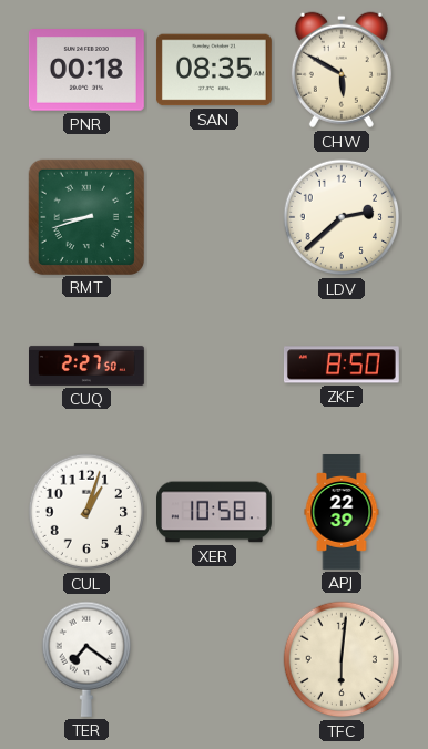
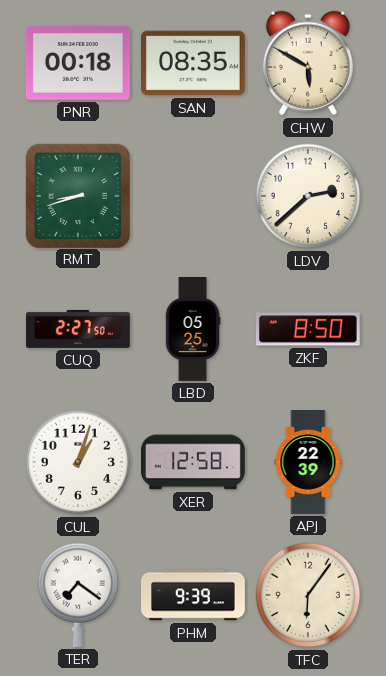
LBD: none -> 05:25
XER: 10:58 -> 12:58
PHM: none -> 9:39
TFC: 6:01 -> 6:06
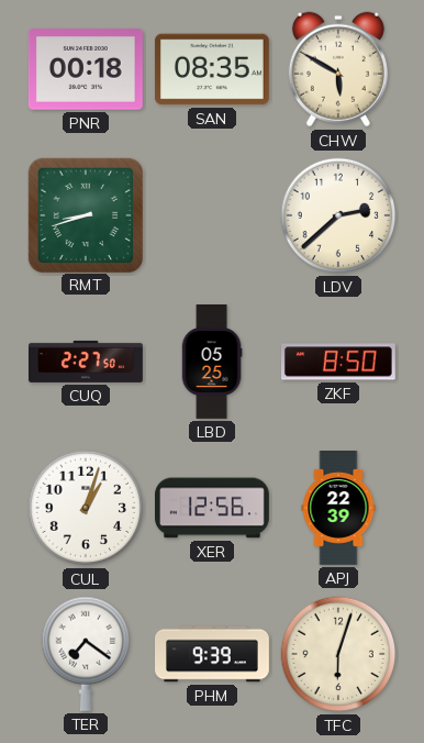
XER: 12:58 -> 12:56
TFC: 6:06 -> 6:03
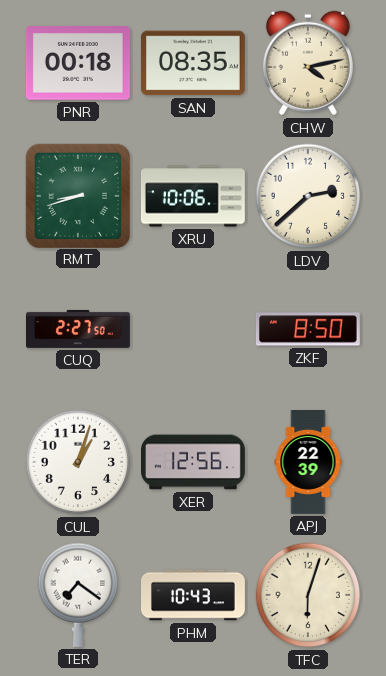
CHW: 5:50 -> 4:13
XRU: none -> 10:06
LBD: 05:25 -> none
PHM: 9:39 -> 10:43
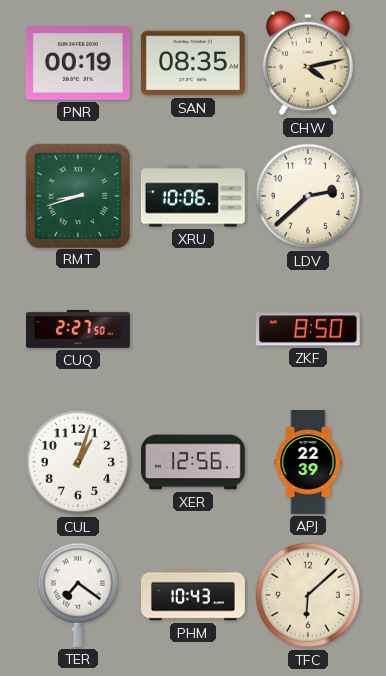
PNR: 00:18 -> 00:19
TFC: 6:03 -> 6:08
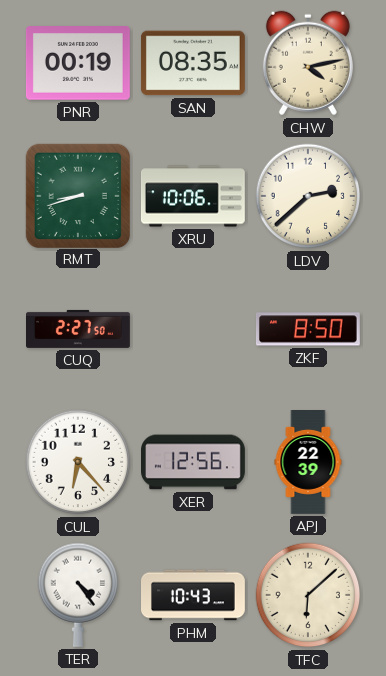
CUL: 1:03 -> 6:23
TER: 7:21 -> 4:24
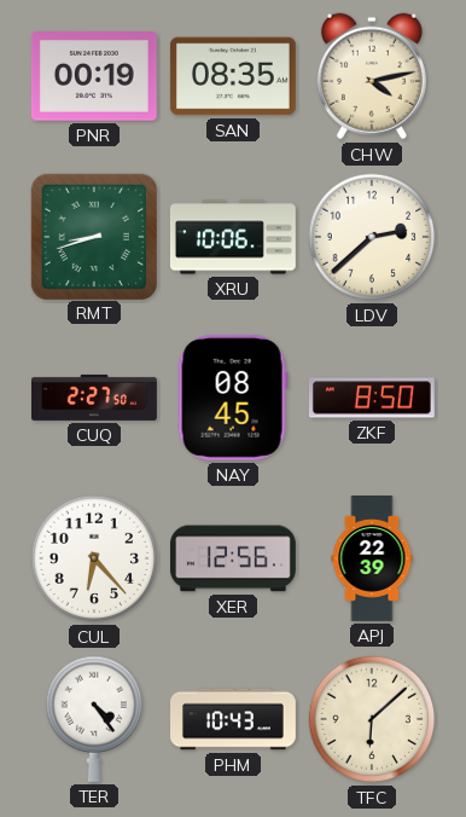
NAY: none -> 08:45
